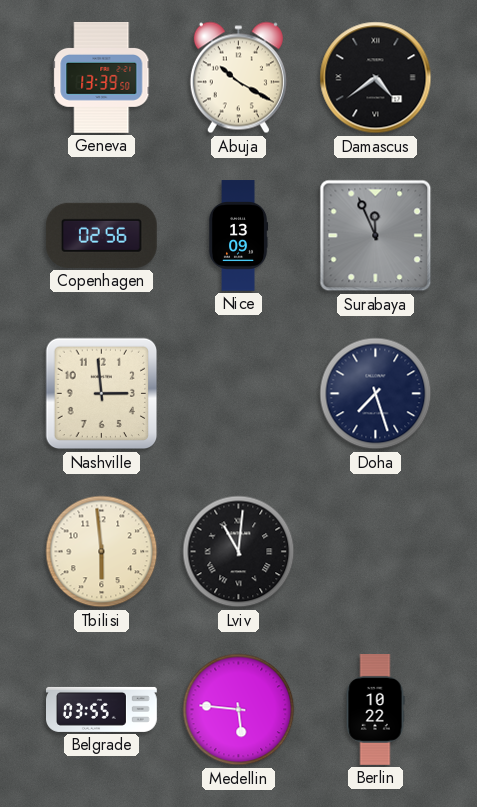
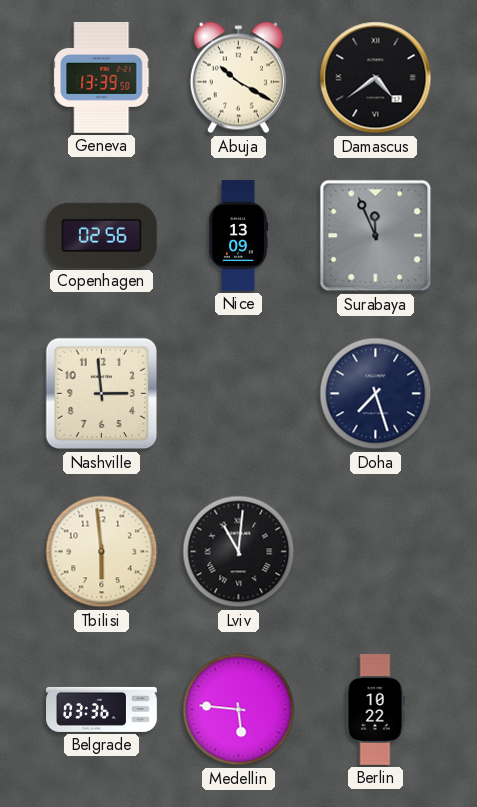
Belgrade: 03:55 -> 03:36
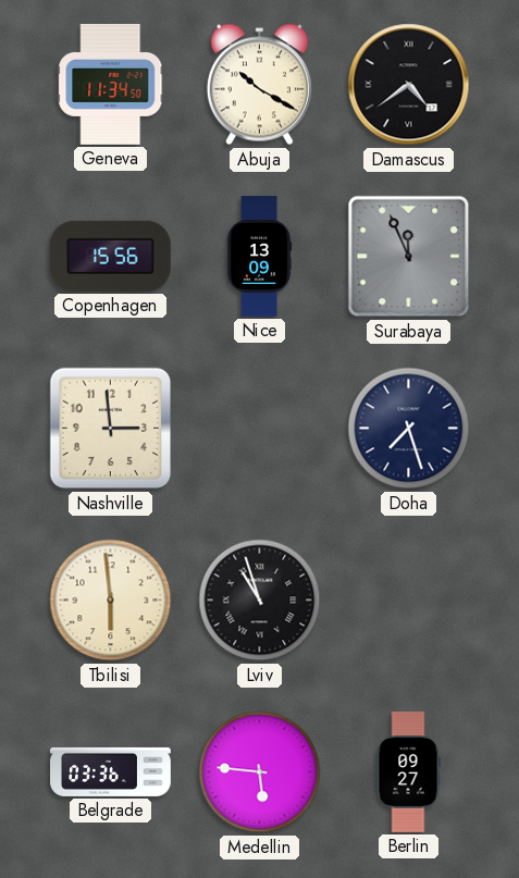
Geneva: 13:39 -> 11:34
Copenhagen: 02:56 -> 15:56
Lviv: 11:01 -> 10:57
Berlin: 10:22 -> 09:27
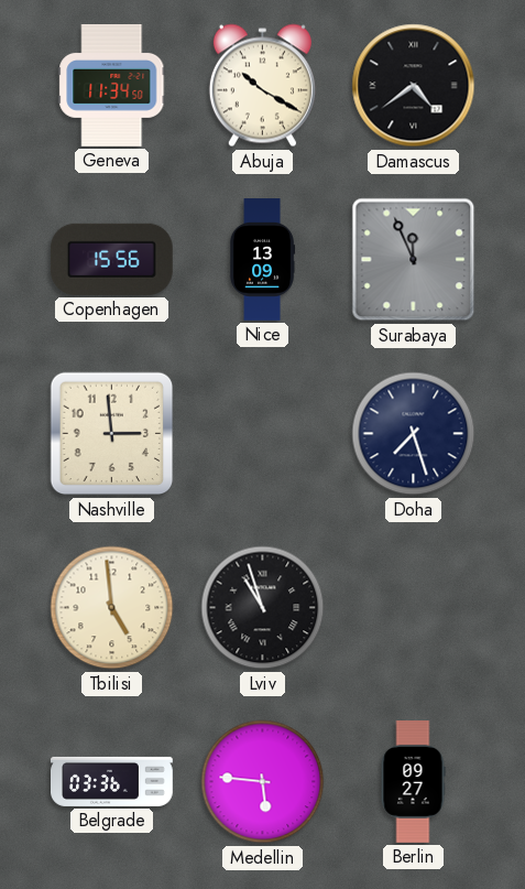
Tbilisi: 5:59 -> 4:59
